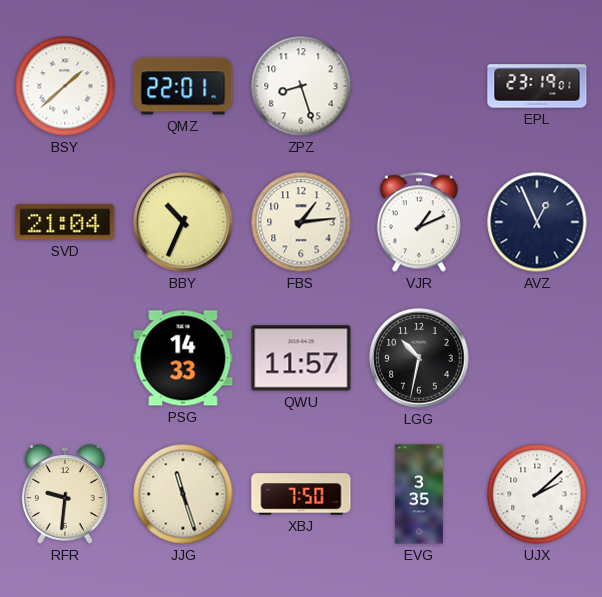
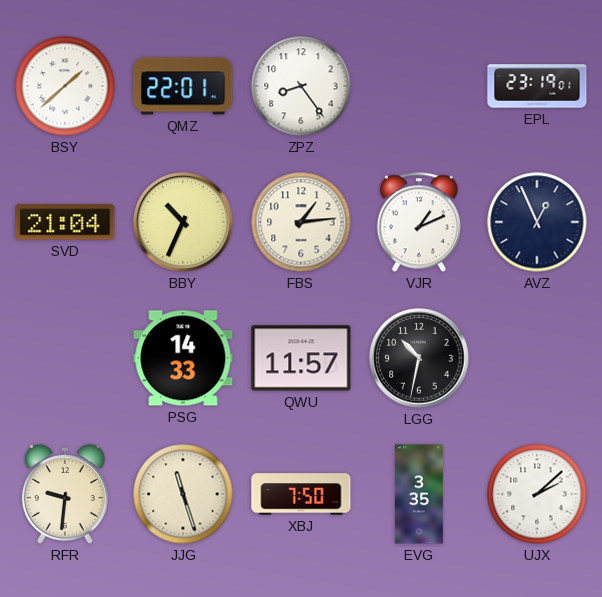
ZPZ: 8:27 -> 8:24
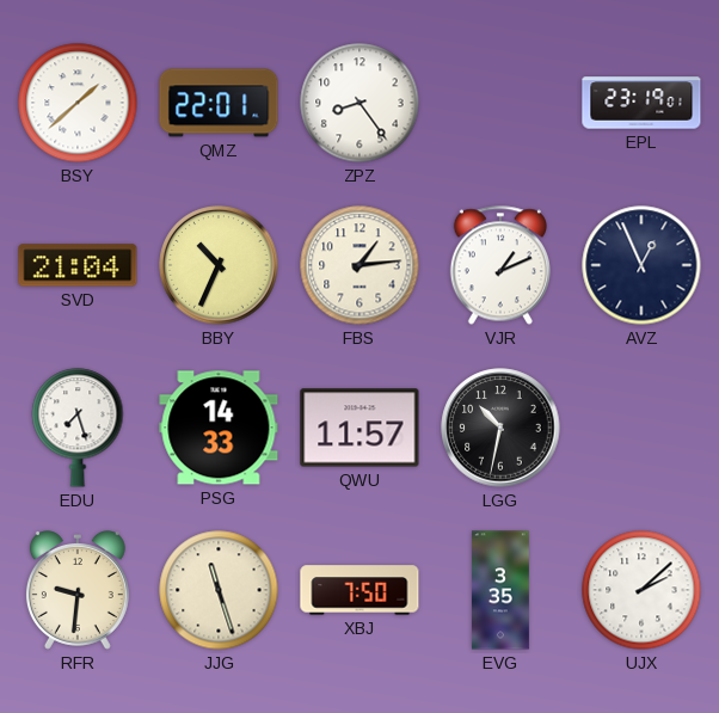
EDU: none -> 7:27
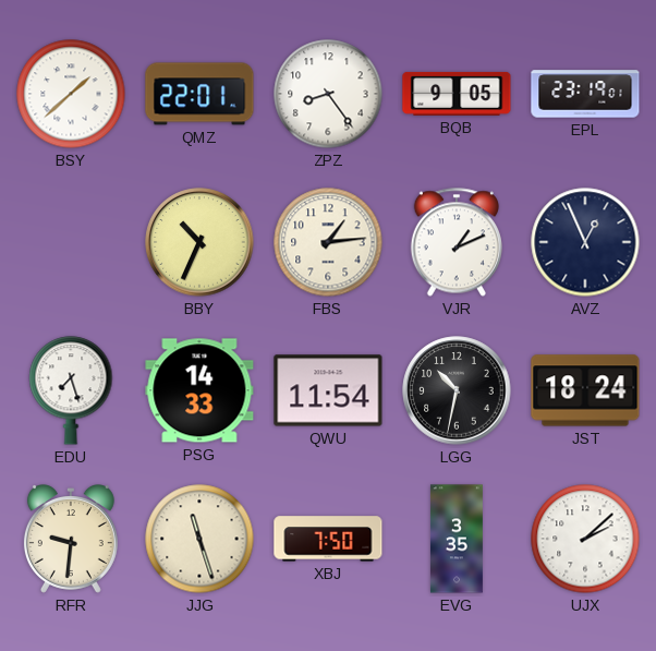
BQB: none -> 9:05
SVD: 21:04 -> none
QWU: 11:57 -> 11:54
JST: none -> 18:24
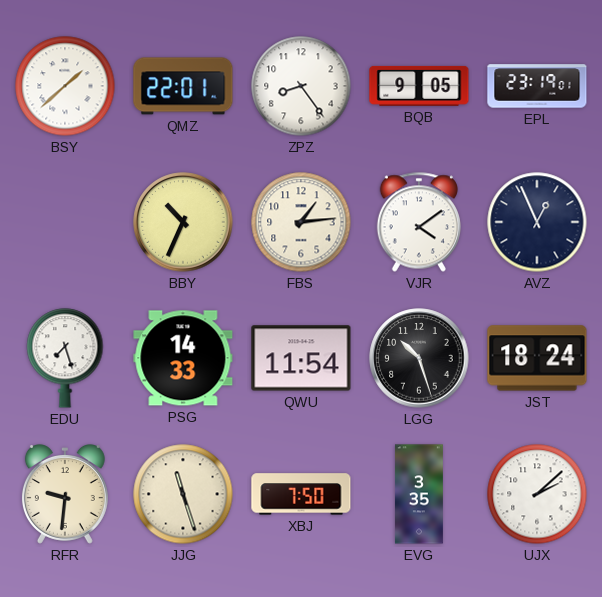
VJR: 1:11 -> 4:09
LGG: 10:32 -> 10:27
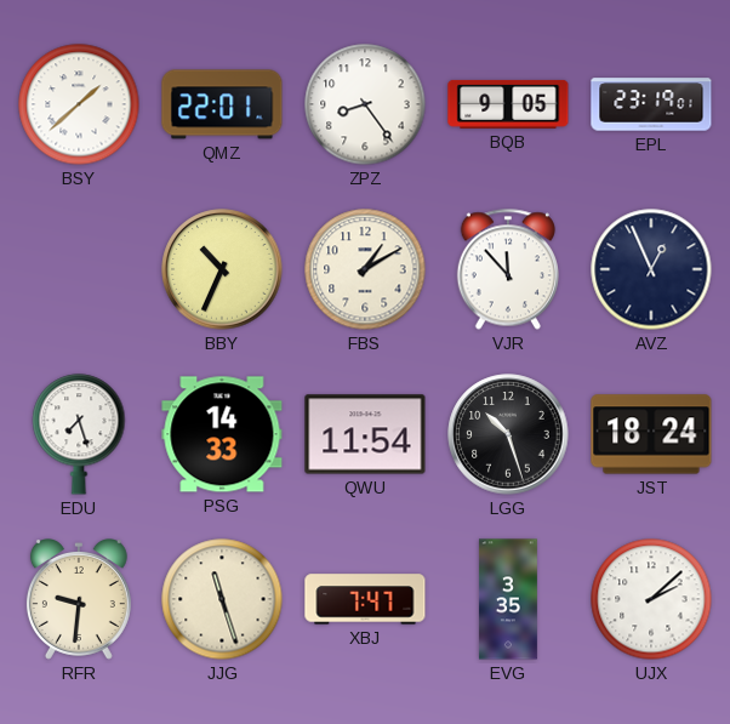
FBS: 1:14 -> 1:10
VJR: 4:09 -> 11:53
XBJ: 7:50 -> 7:47
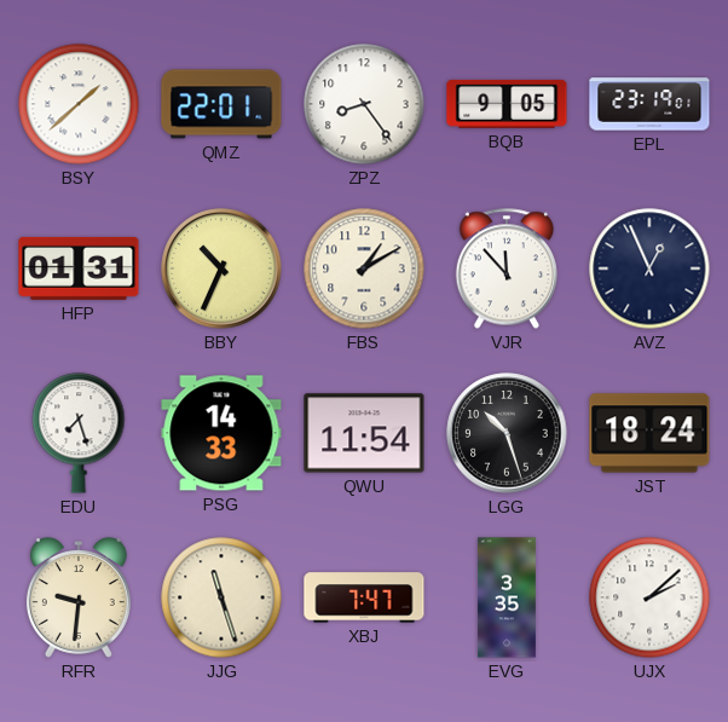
HFP: none -> 01:31
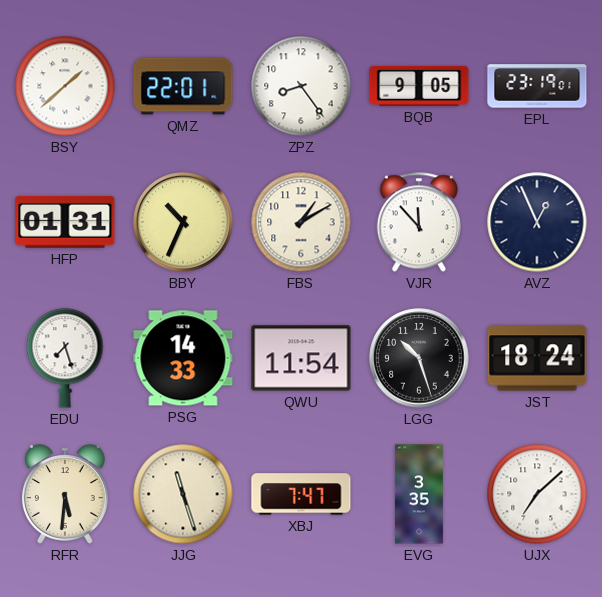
RFR: 9:31 -> 5:31
UJX: 2:08 -> 7:08
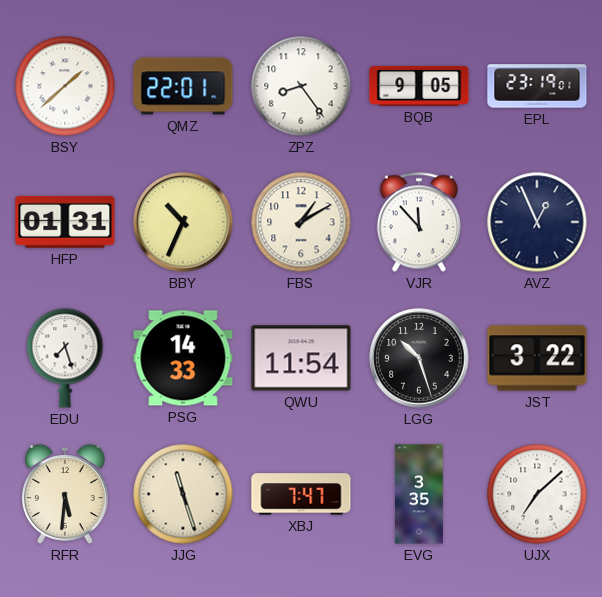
JST: 18:24 -> 3:22
